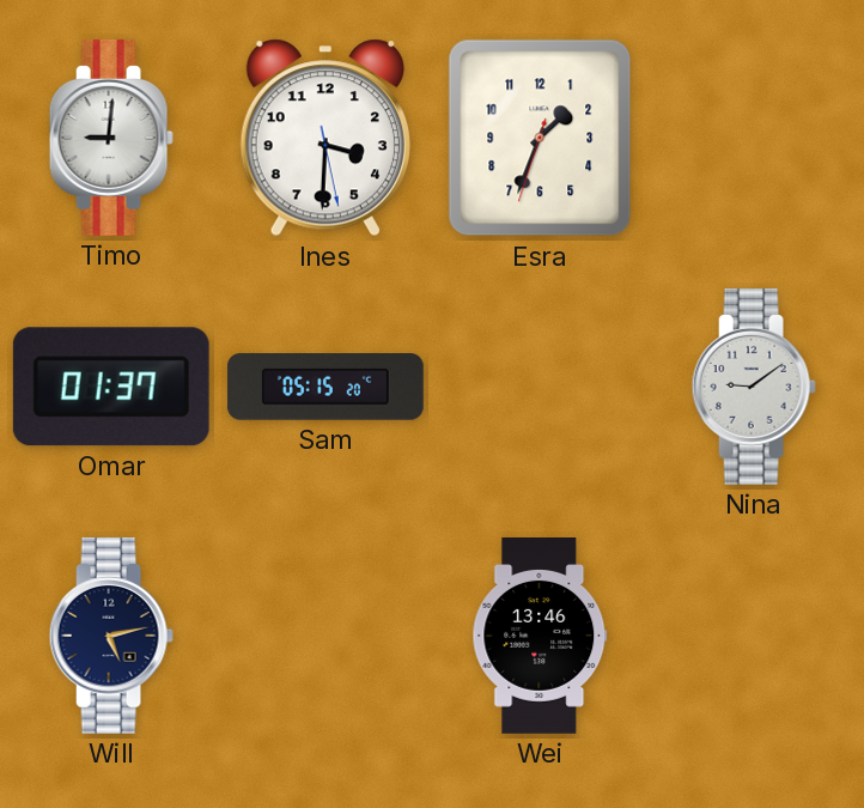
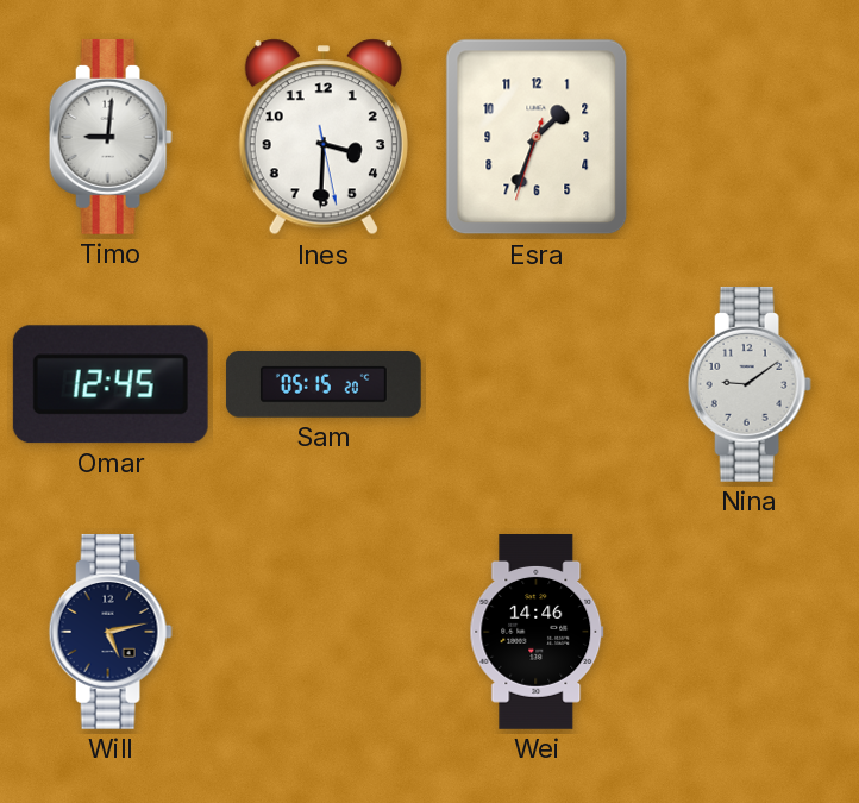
Omar: 01:37 -> 12:45
Wei: 13:46 -> 14:46
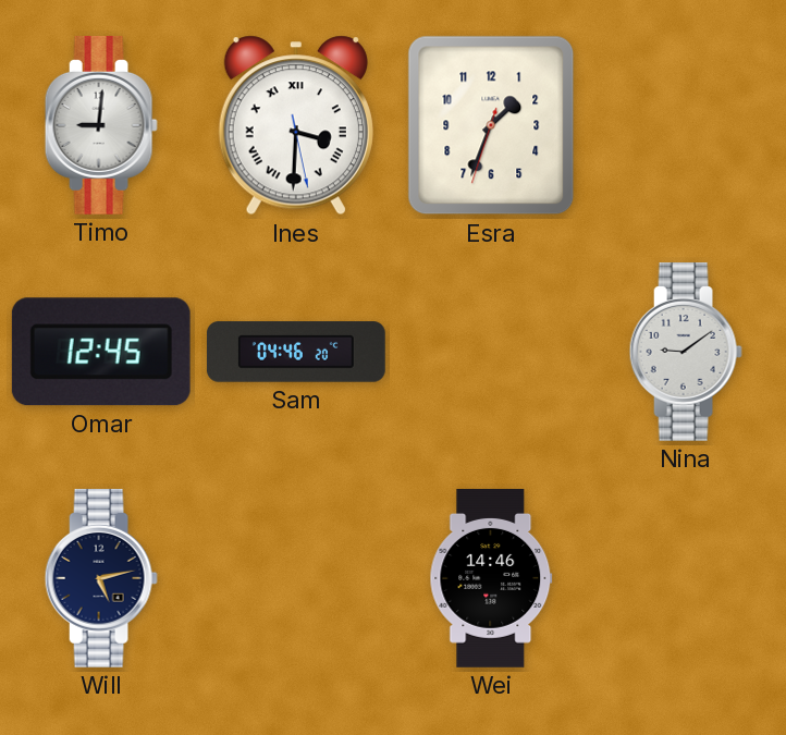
Ines numerals: Arabic -> Roman
Sam: 05:15 -> 04:46
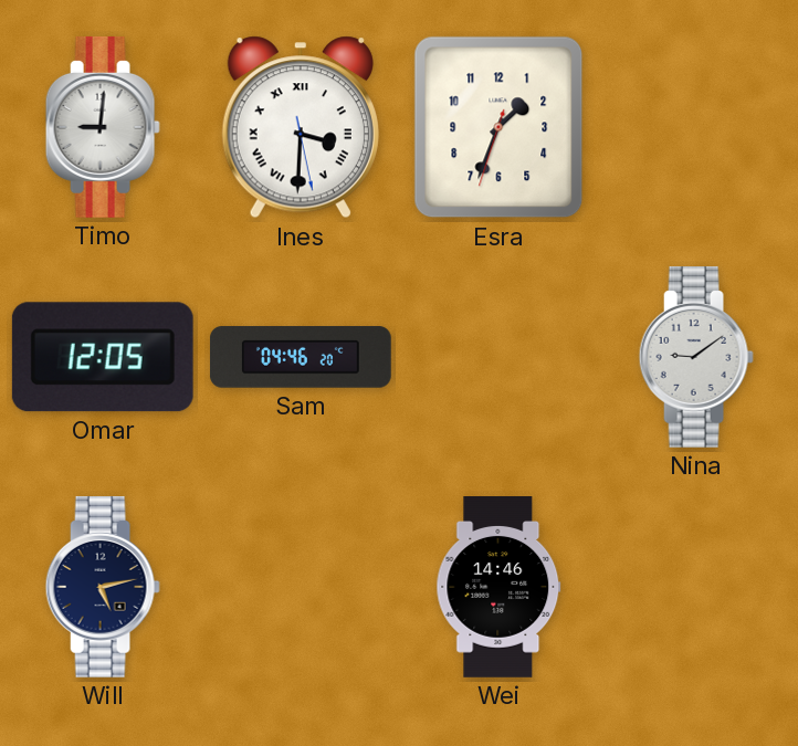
Omar: 12:45 -> 12:05
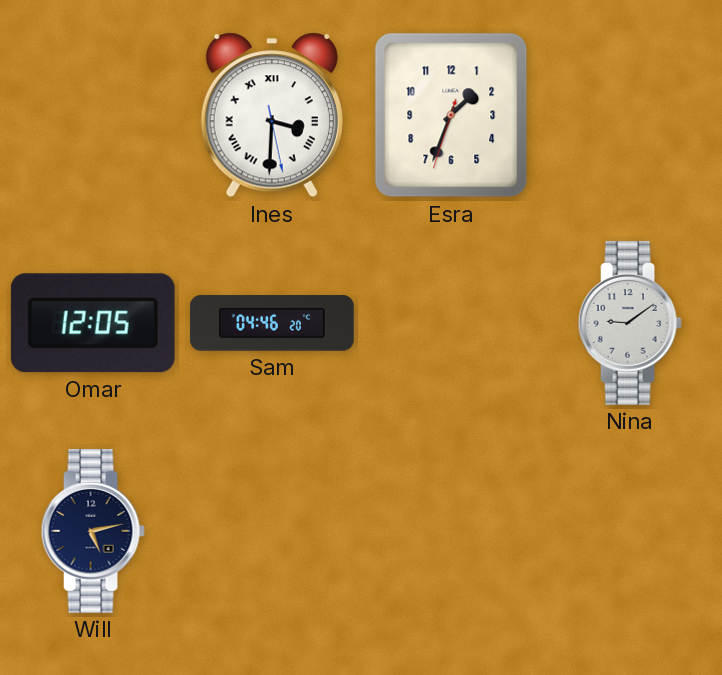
Timo: 9:01 -> none
Wei: 14:46 -> none
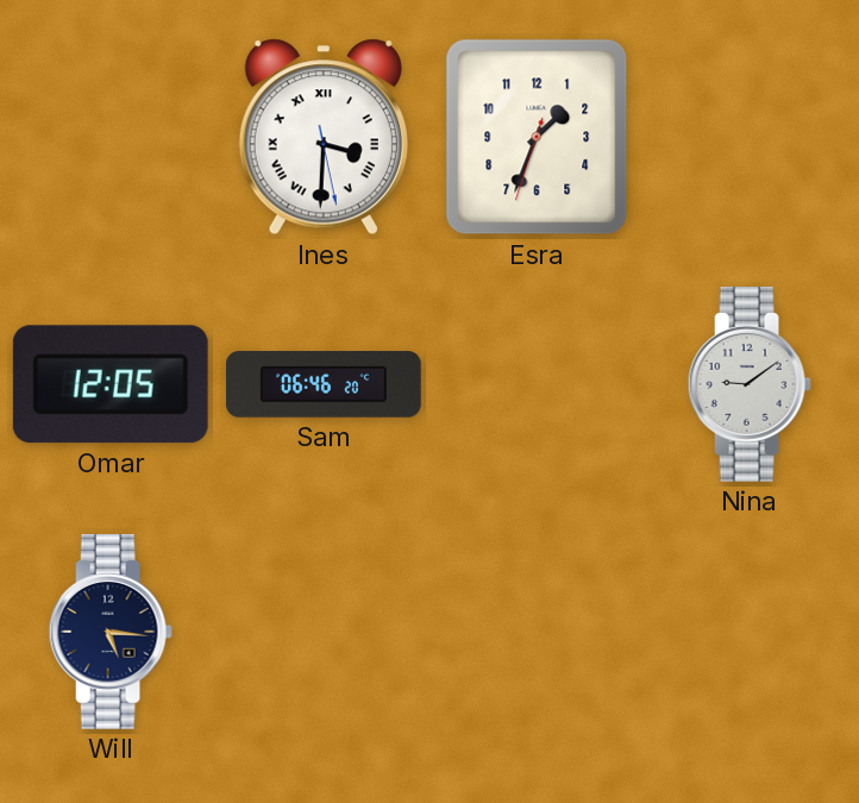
Sam: 04:46 -> 06:46
Will: 5:13 -> 5:16
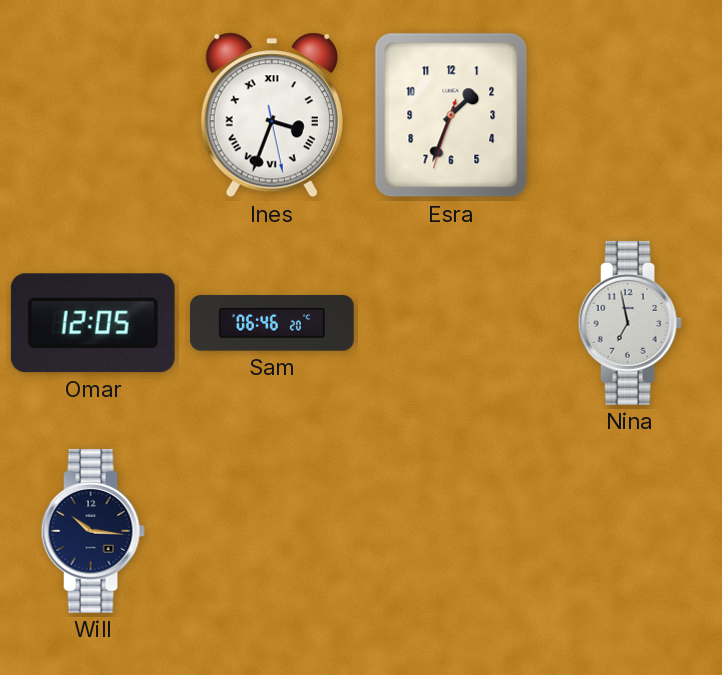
Ines: 3:30 -> 3:33
Nina: 9:09 -> 6:58
Will: 5:16 -> 10:16
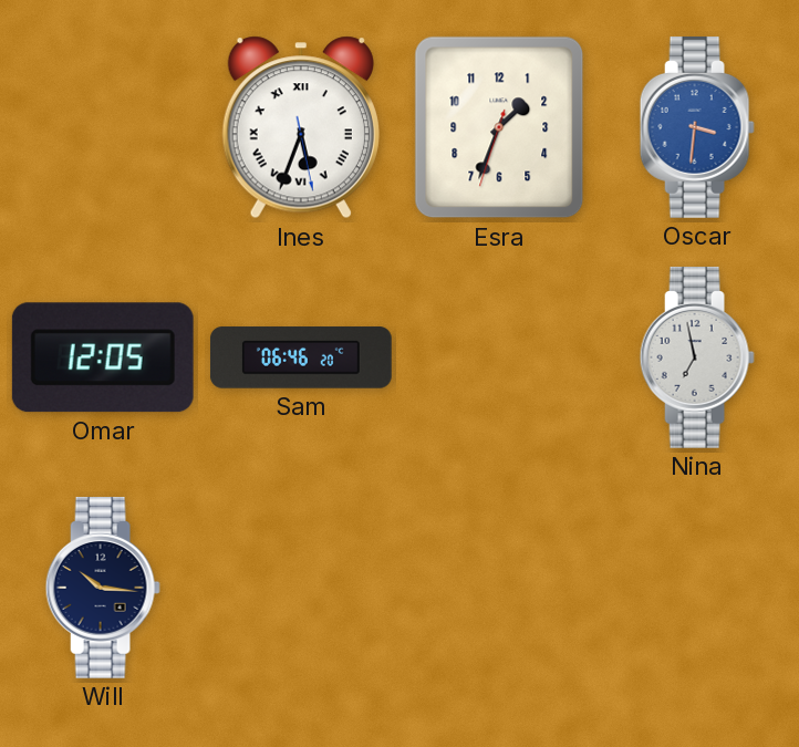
Ines: 3:33 -> 5:33
Oscar: none -> 3:31
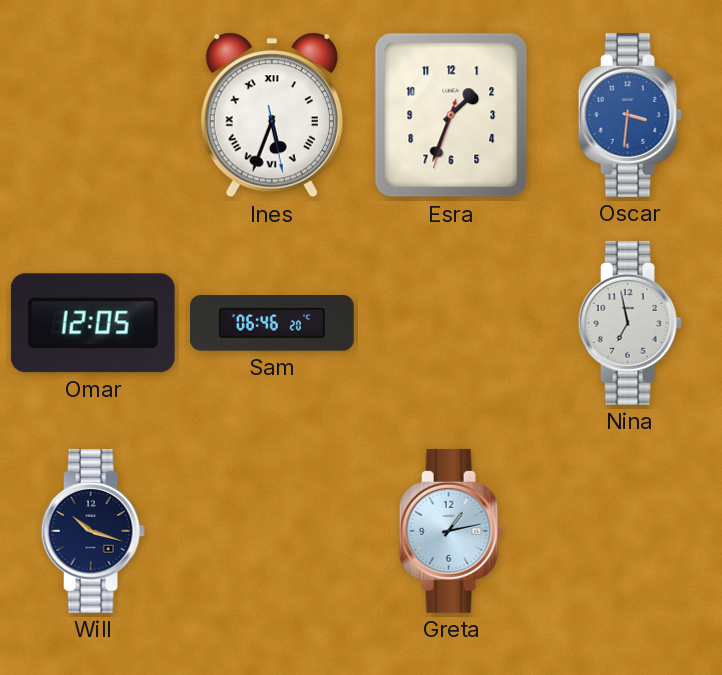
Will: 10:16 -> 10:18
Greta: none -> 1:13
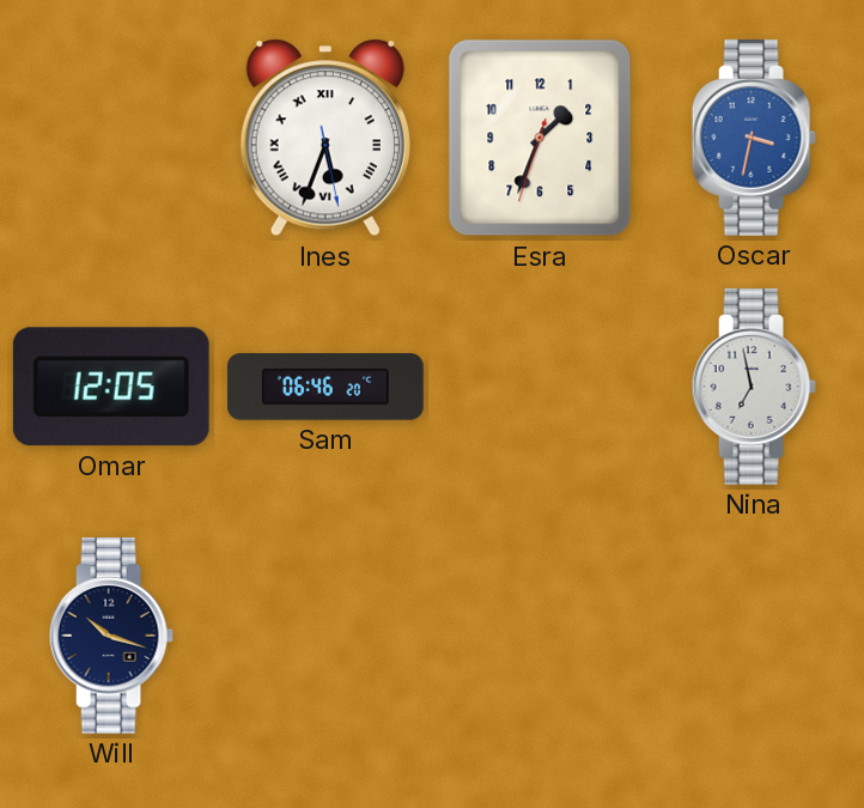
Oscar: 3:31 -> 3:32
Greta: 1:13 -> none
